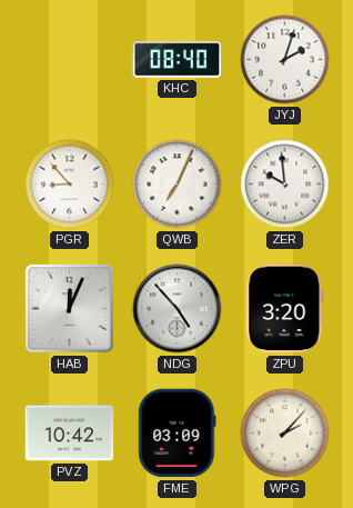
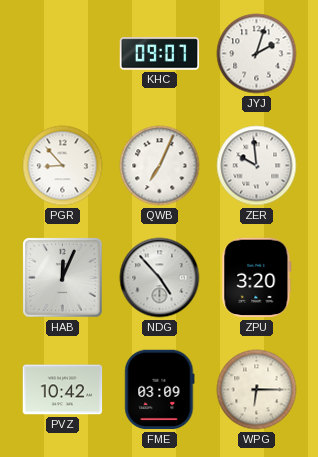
KHC: 08:40 -> 09:07
WPG: 2:07 -> 6:15
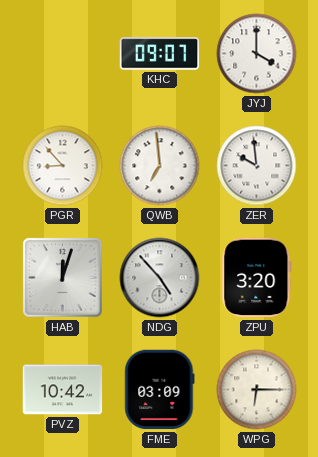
JYJ: 2:03 -> 4:00
QWB: 7:04 -> 6:59
HAB: 12:04 -> 12:03
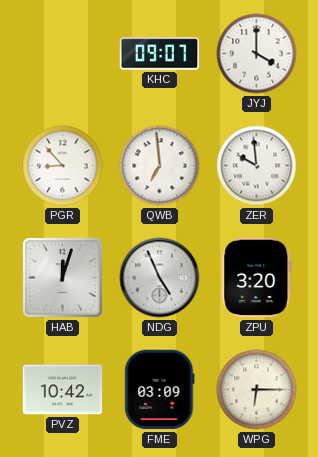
NDG: 4:53 -> 4:56
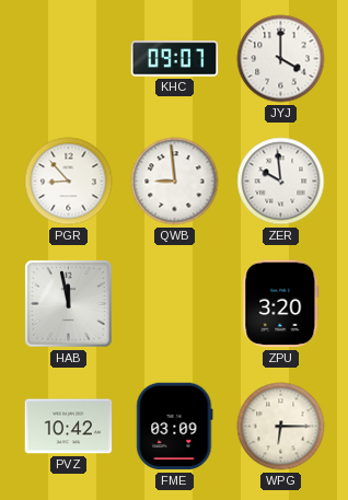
QWB: 6:59 -> 8:59
HAB: 12:03 -> 11:58
NDG: 4:56 -> none
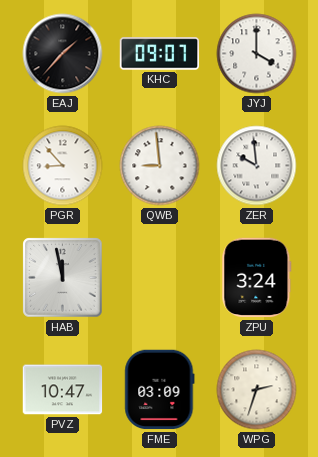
EAJ: none -> 1:37
ZPU: 3:20 -> 3:24
PVZ: 10:42 -> 10:47
WPG: 6:15 -> 2:33
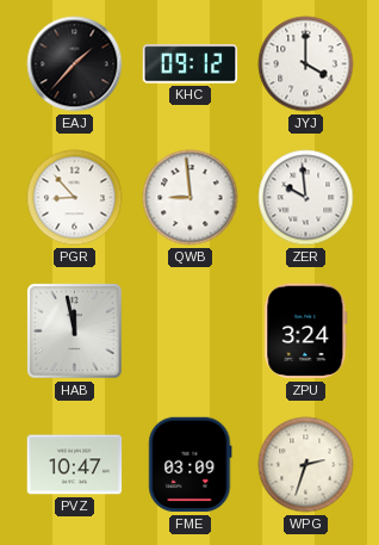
KHC: 09:07 -> 09:12
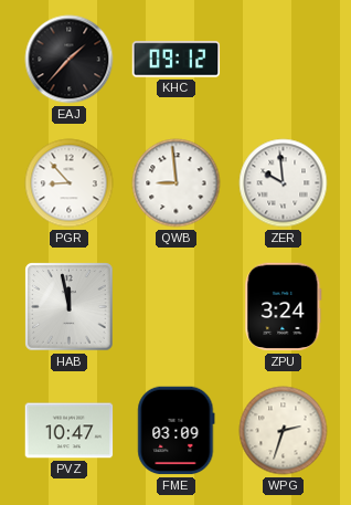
JYJ: 4:00 -> none
